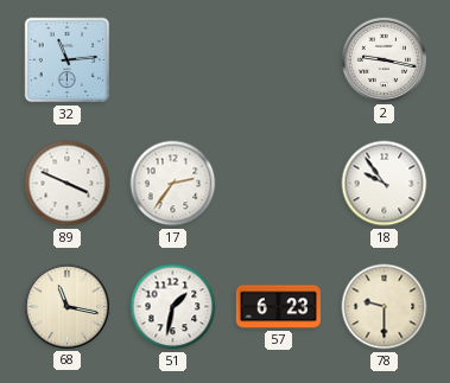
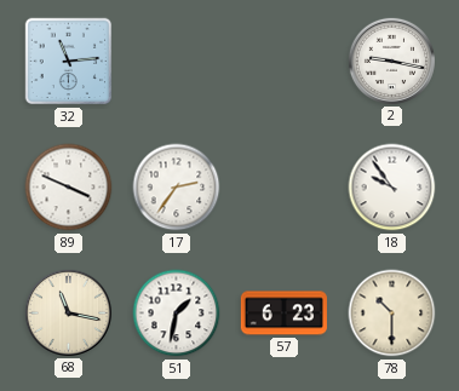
78: 9:30 -> 10:30
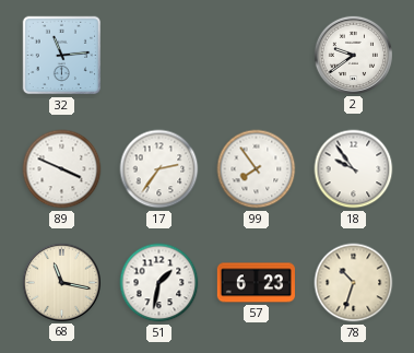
2: 9:17 -> 9:39
99: none -> 7:54
78: 10:30 -> 10:33
